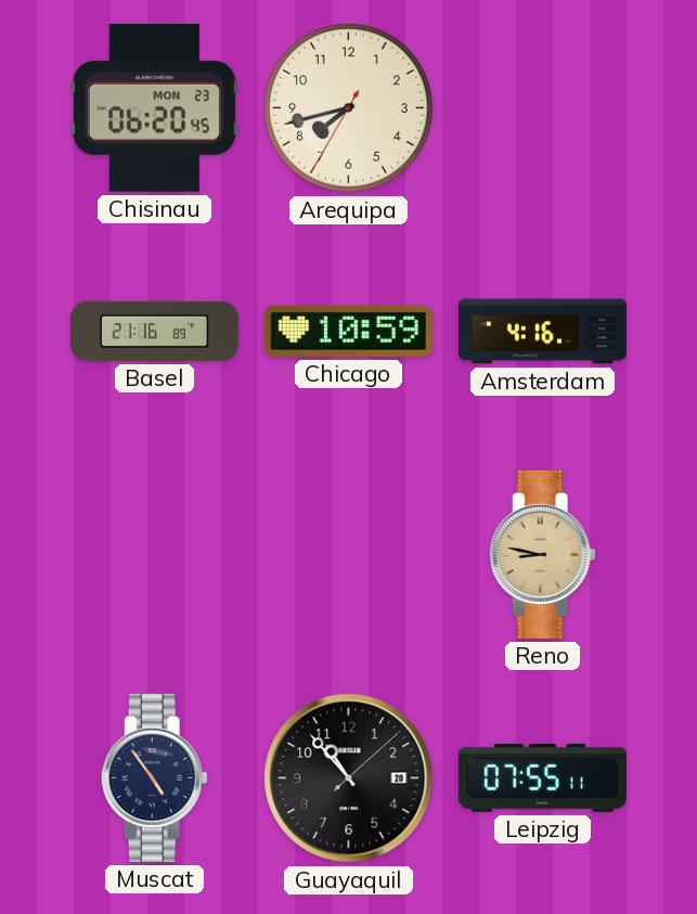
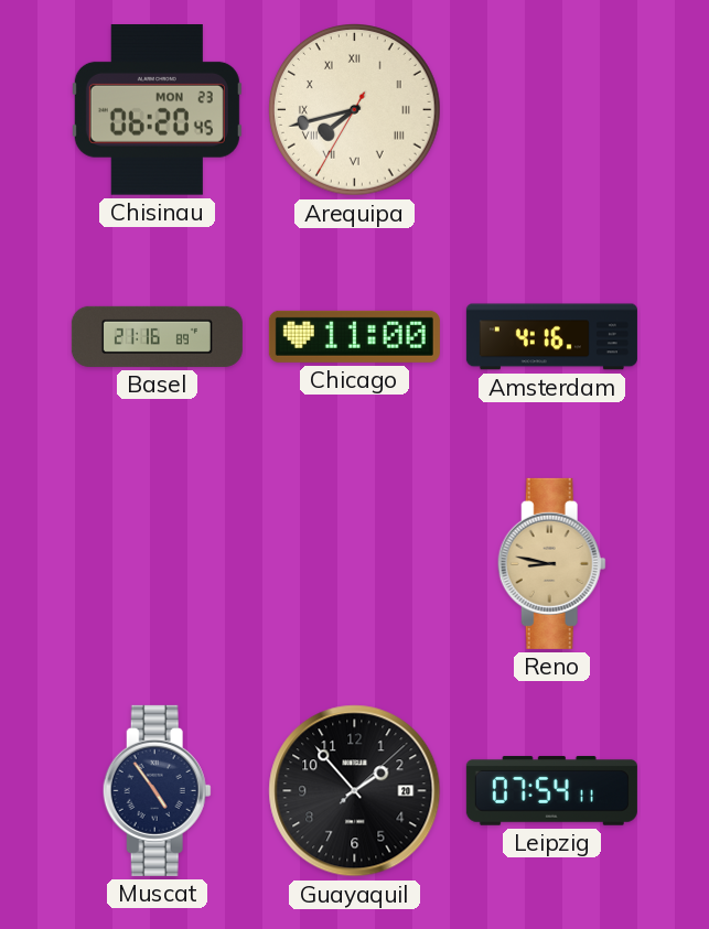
Arequipa numerals: Arabic -> Roman
Chicago: 10:59 -> 11:00
Guayaquil: 10:53 -> 1:53
Leipzig: 07:55 -> 07:54
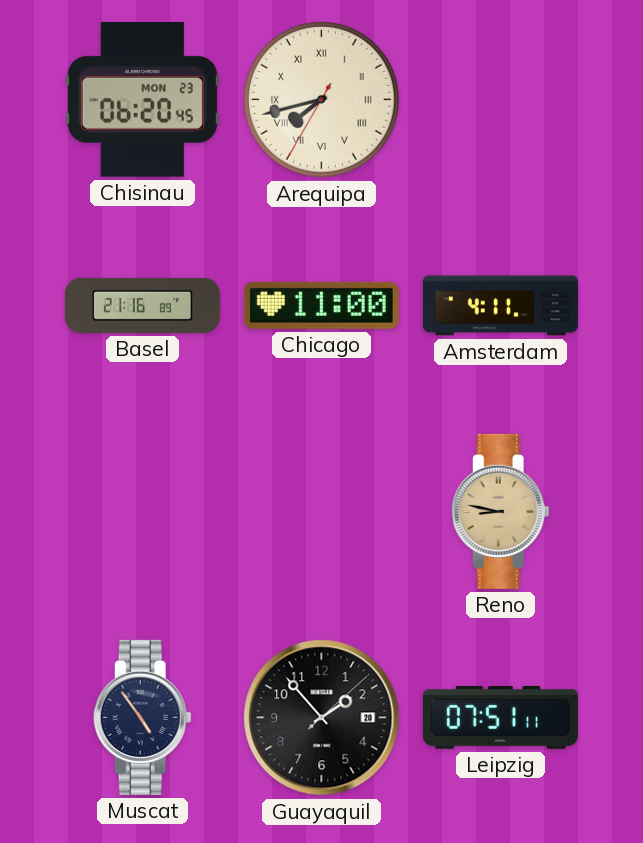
Amsterdam: 4:16 -> 4:11
Leipzig: 07:54 -> 07:51
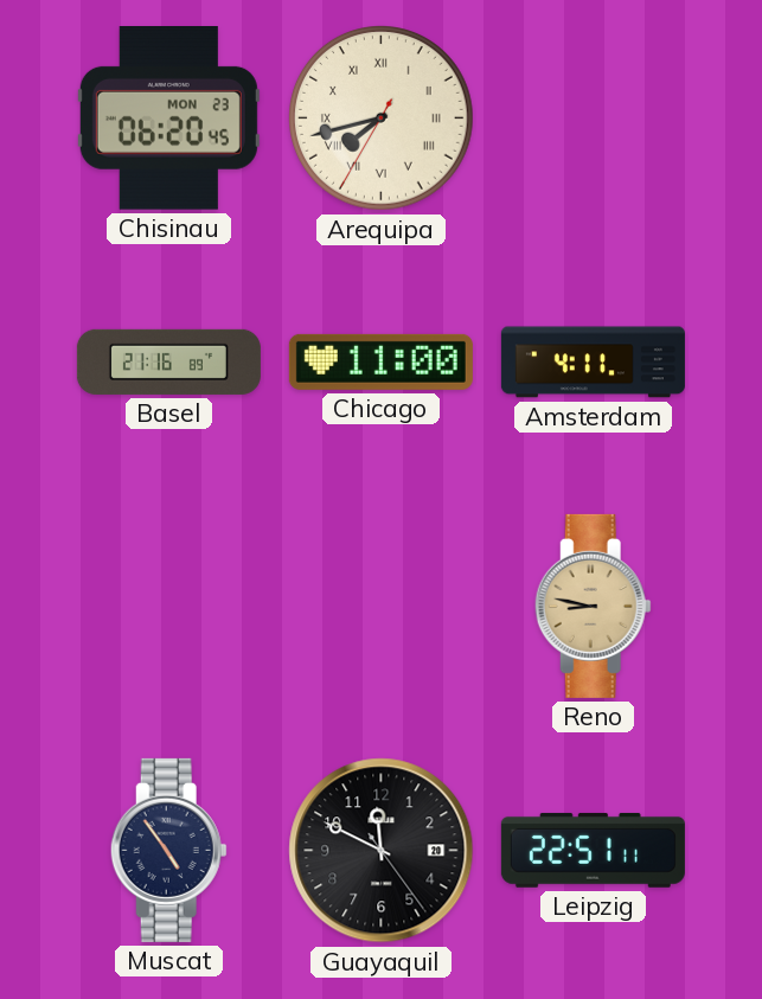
Guayaquil: 1:53 -> 11:49
Leipzig: 07:51 -> 22:51
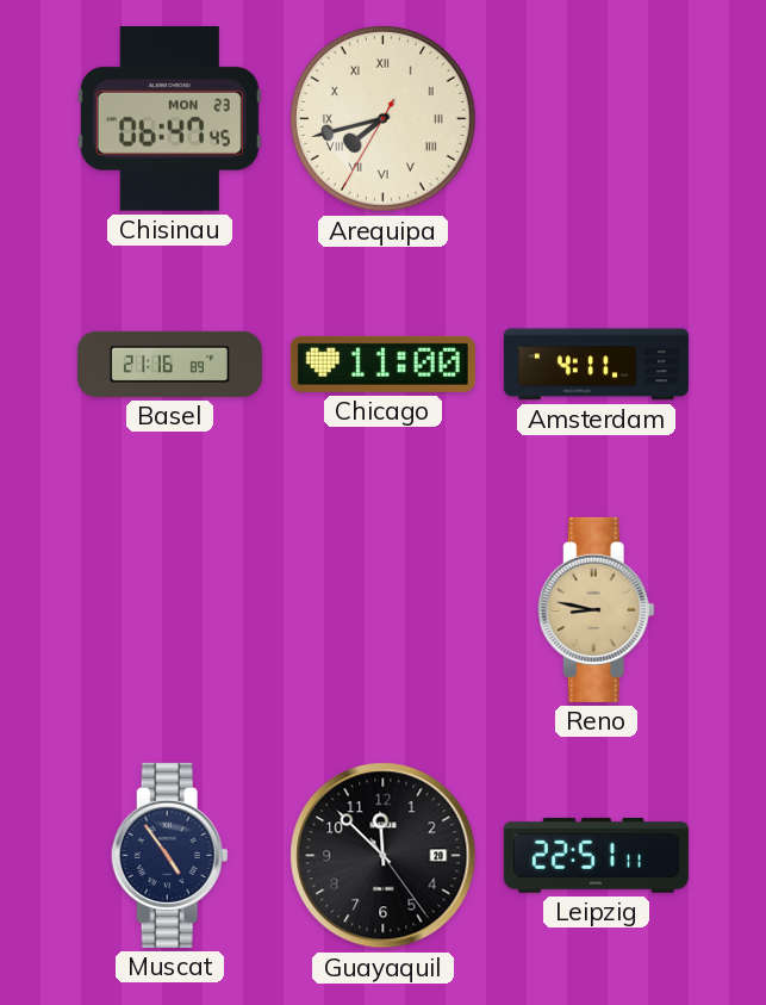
Chisinau: 06:20 -> 06:47
Guayaquil: 11:49 -> 11:52
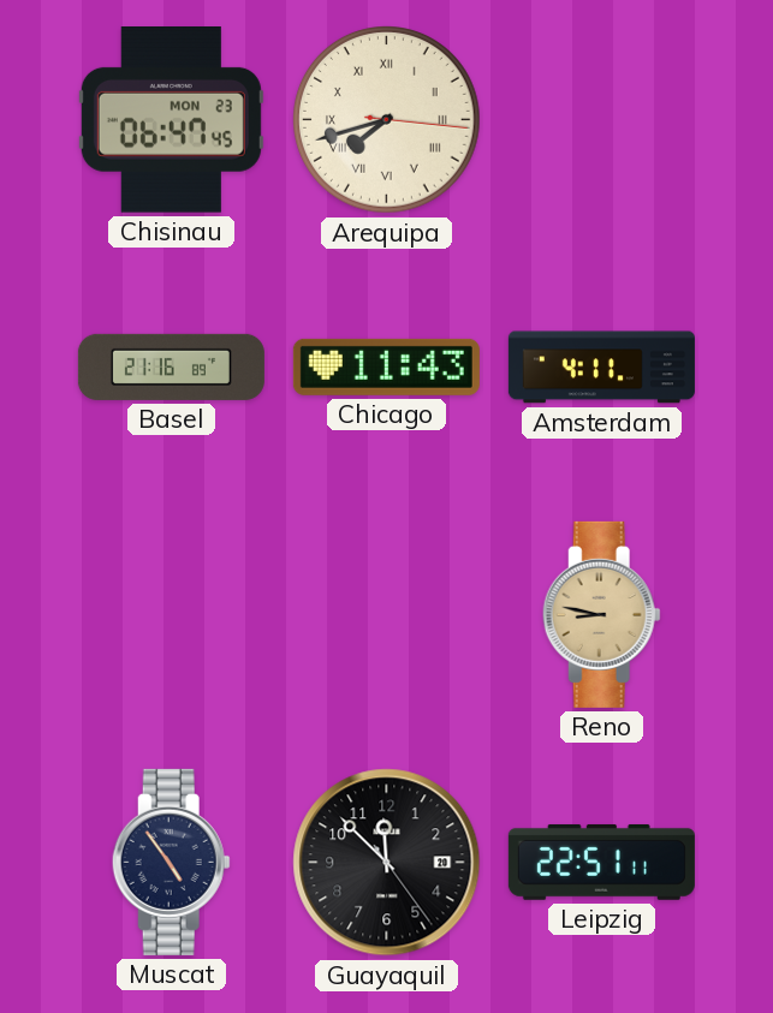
Arequipa: 7:42:35 -> 7:42:16
Chicago: 11:00 -> 11:43
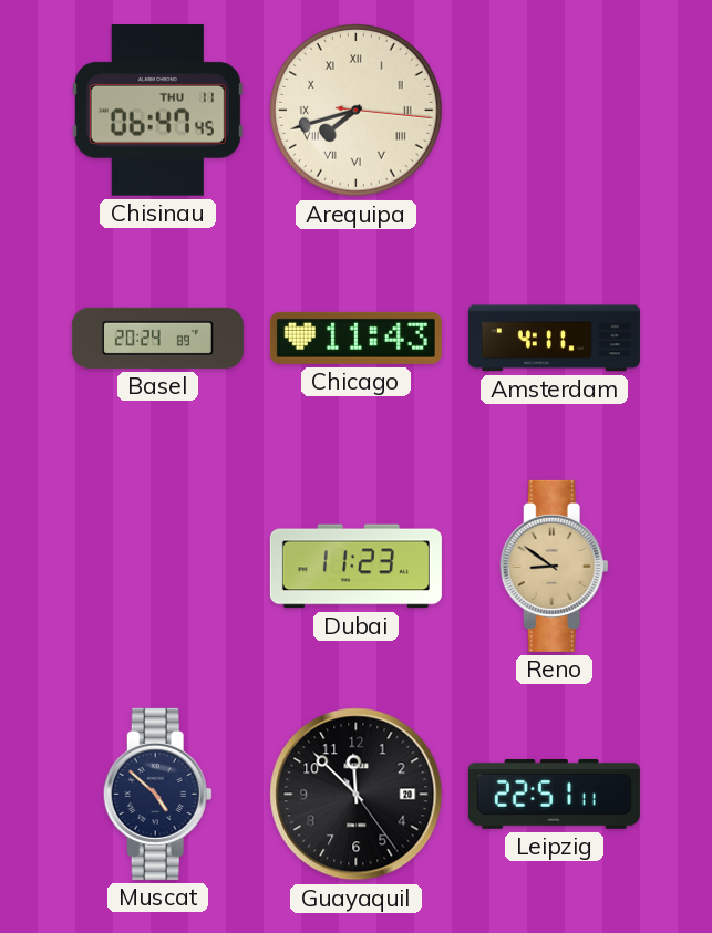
Chisinau date: MON 23 -> THU 11
Basel: 21:16 -> 20:24
Dubai: none -> 11:23
Reno: 8:47 -> 8:51
Muscat: 4:54 -> 4:52
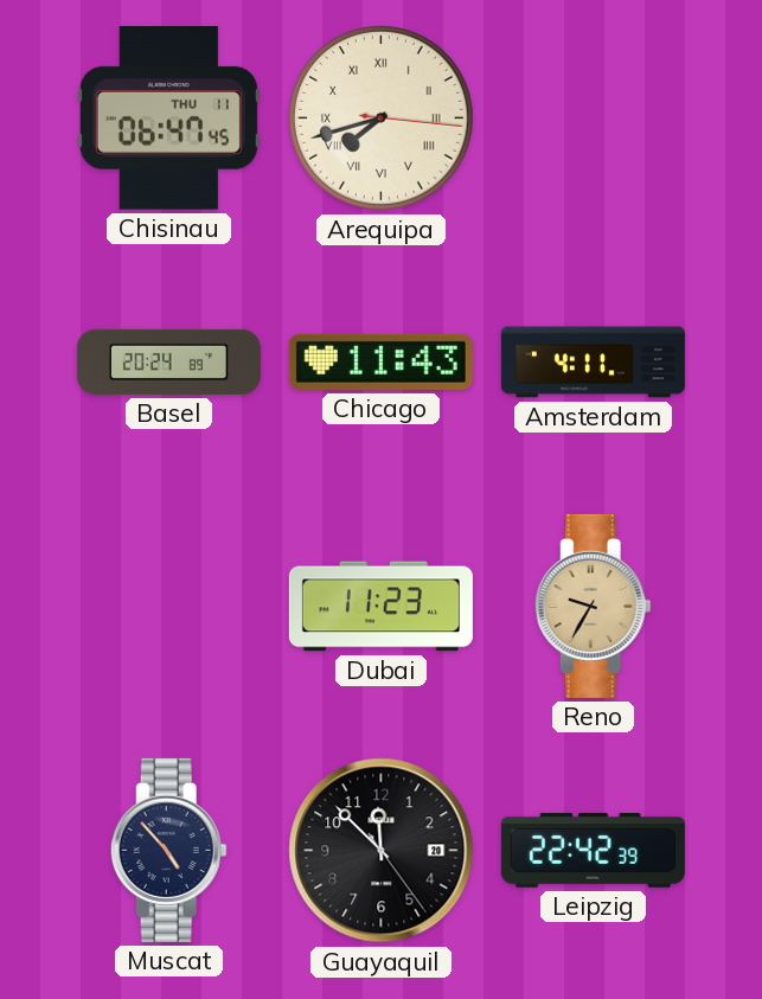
Reno: 8:51 -> 9:35
Muscat: 4:52 -> 4:53
Leipzig: 22:51 -> 22:42
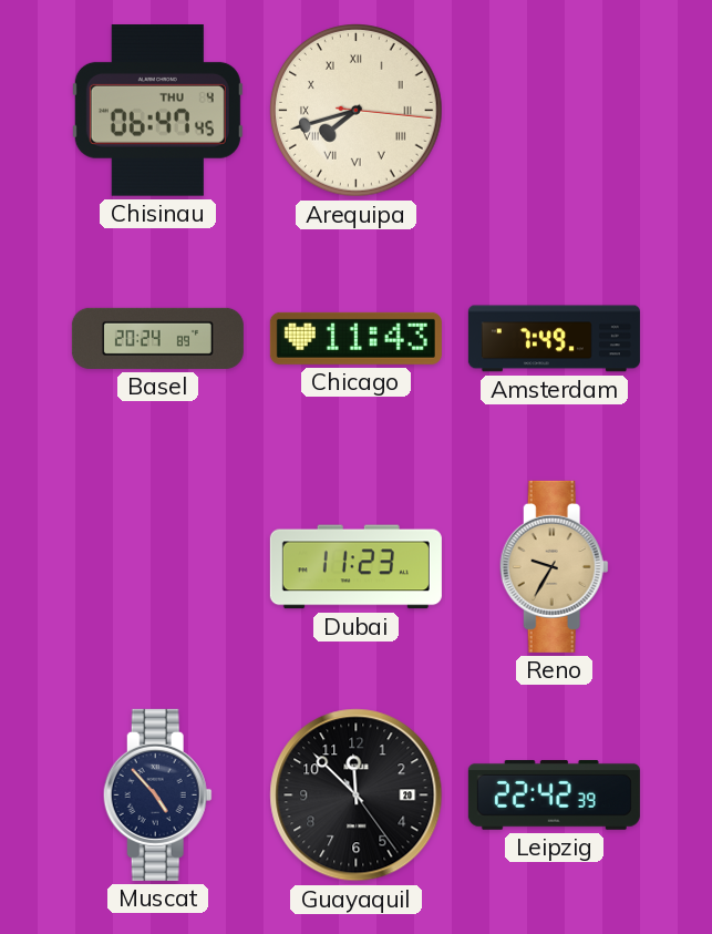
Chisinau date: THU 11 -> THU 4
Amsterdam: 4:11 -> 7:49
